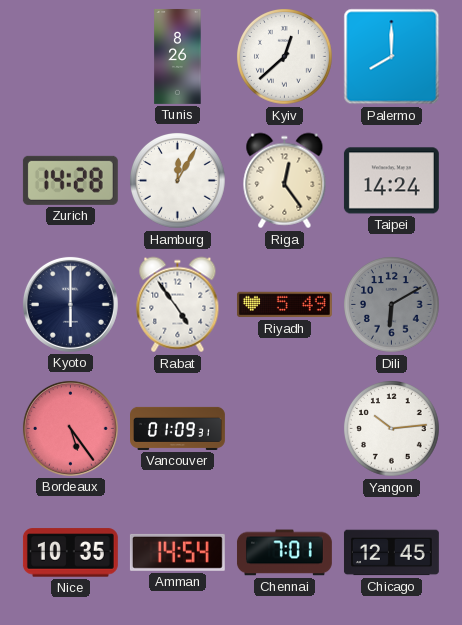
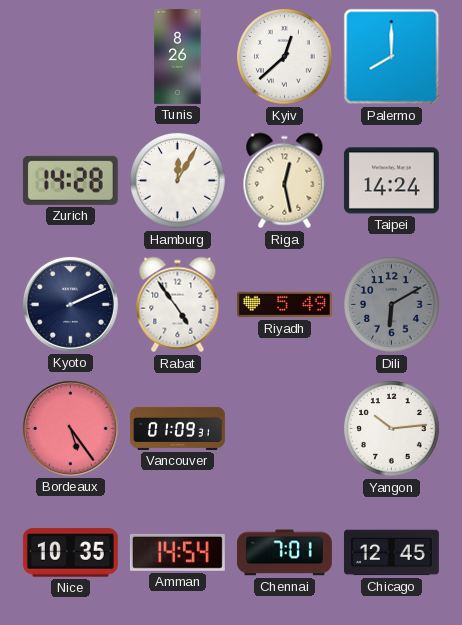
Riga: 12:24 -> 12:28
Kyoto: 6:00 -> 2:11
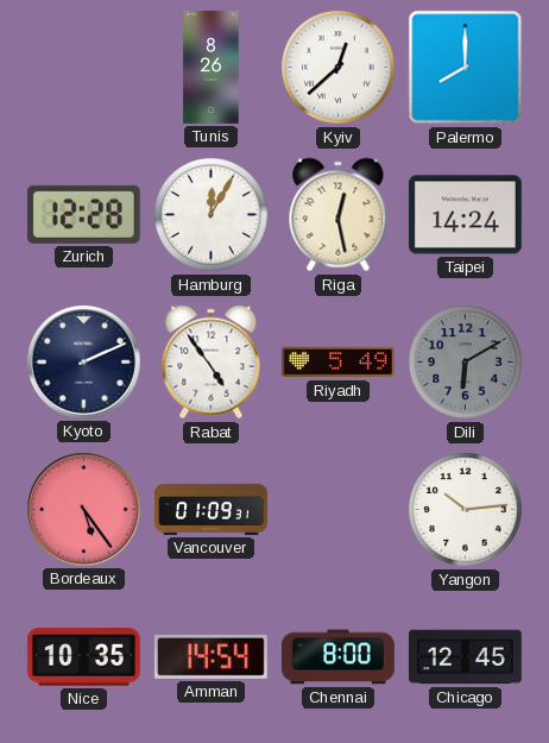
Zurich: 14:28 -> 12:28
Chennai: 7:01 -> 8:00
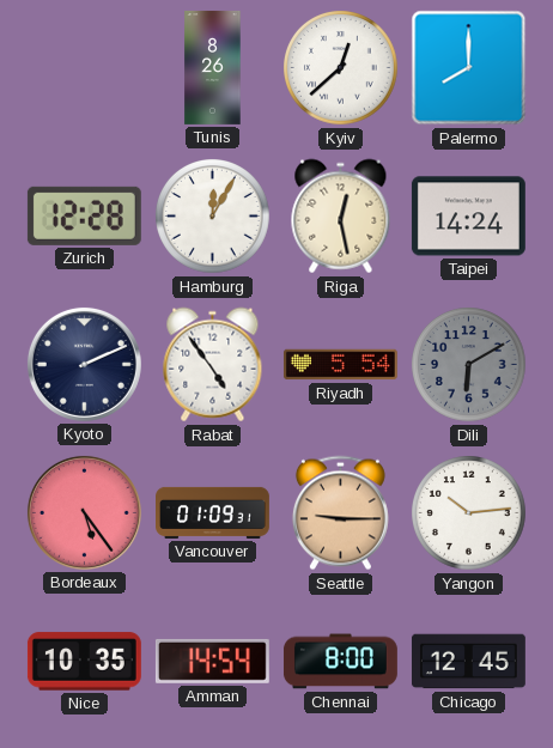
Riyadh: 5:49 -> 5:54
Seattle: none -> 9:15
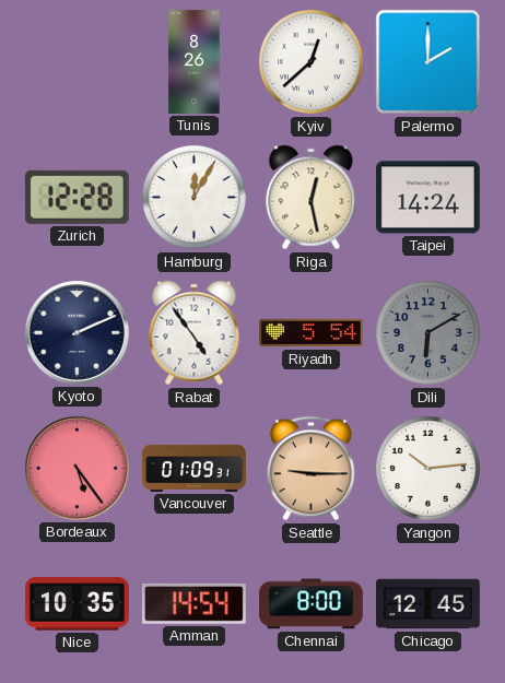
Palermo: 8:00 -> 2:00
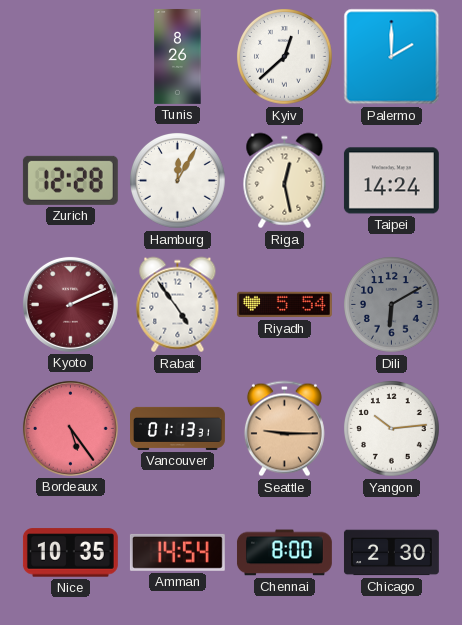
Kyoto dial: navy -> burgundy
Vancouver: 01:09 -> 01:13
Chicago: 12:45 -> 2:30
